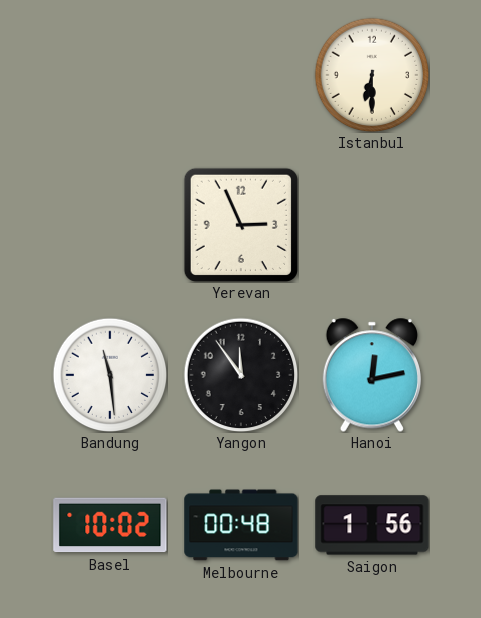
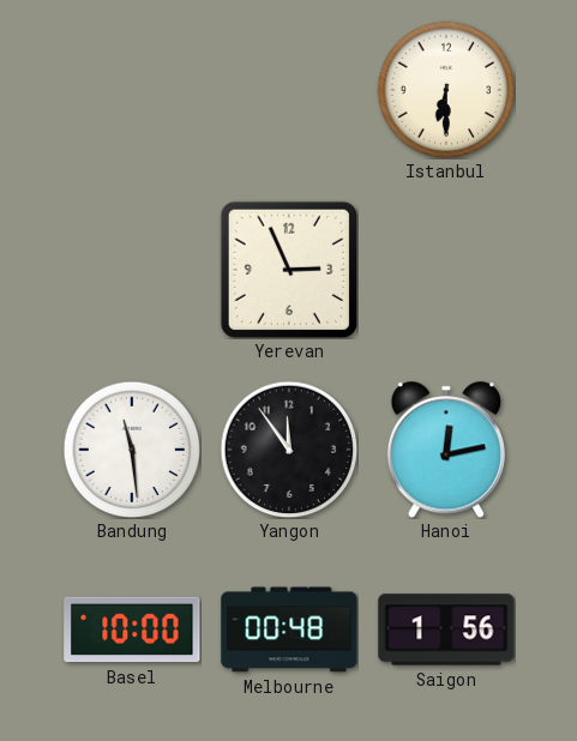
Basel: 10:02 -> 10:00
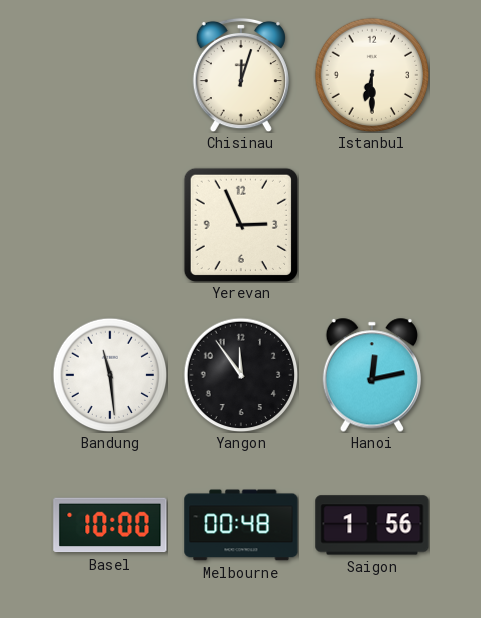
Chisinau: none -> 12:03
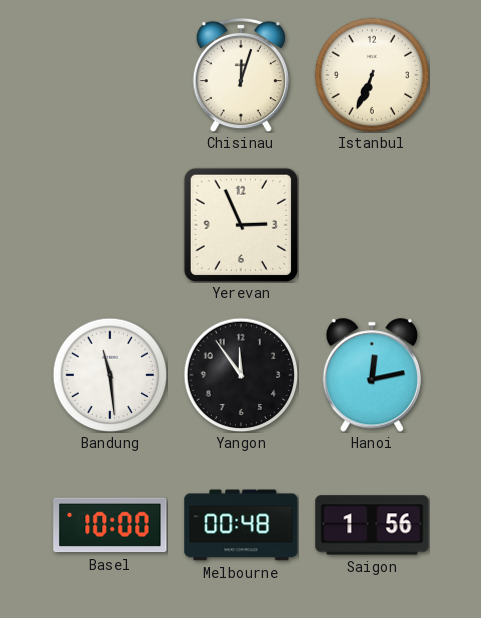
Istanbul: 6:30 -> 6:34
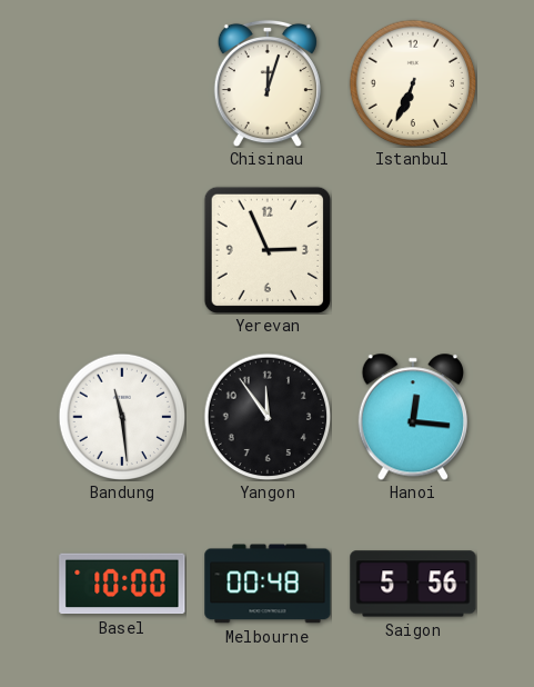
Hanoi: 12:13 -> 12:16
Saigon: 1:56 -> 5:56
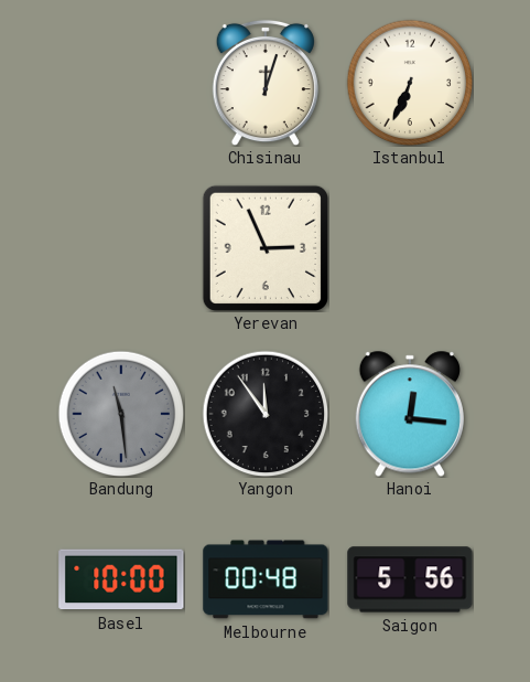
Bandung dial: white -> grey
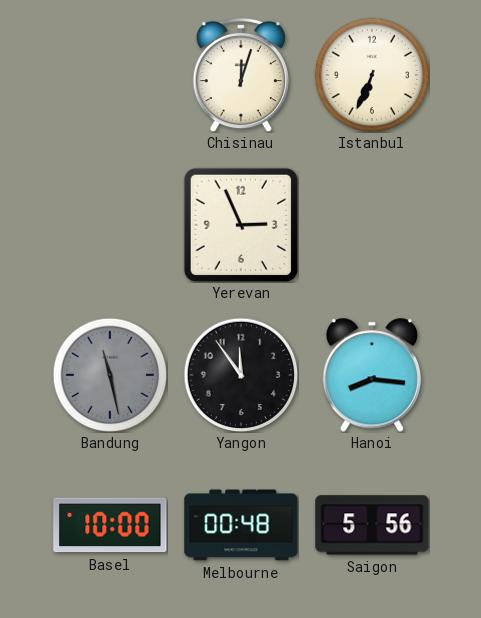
Bandung: 11:29 -> 11:28
Hanoi: 12:16 -> 8:16
